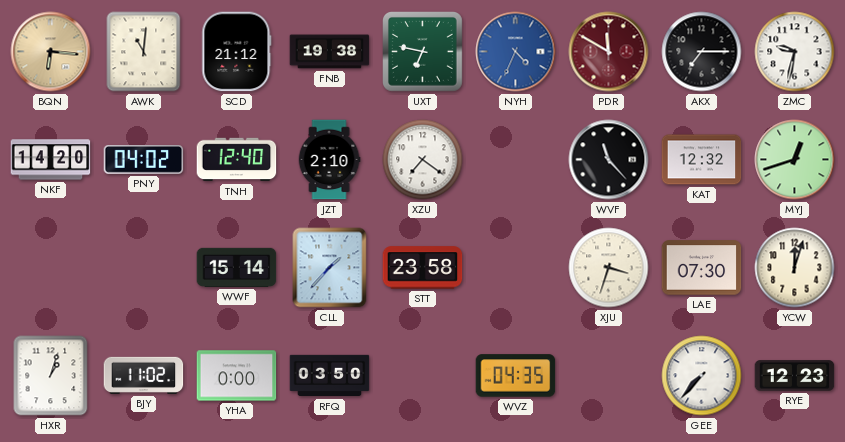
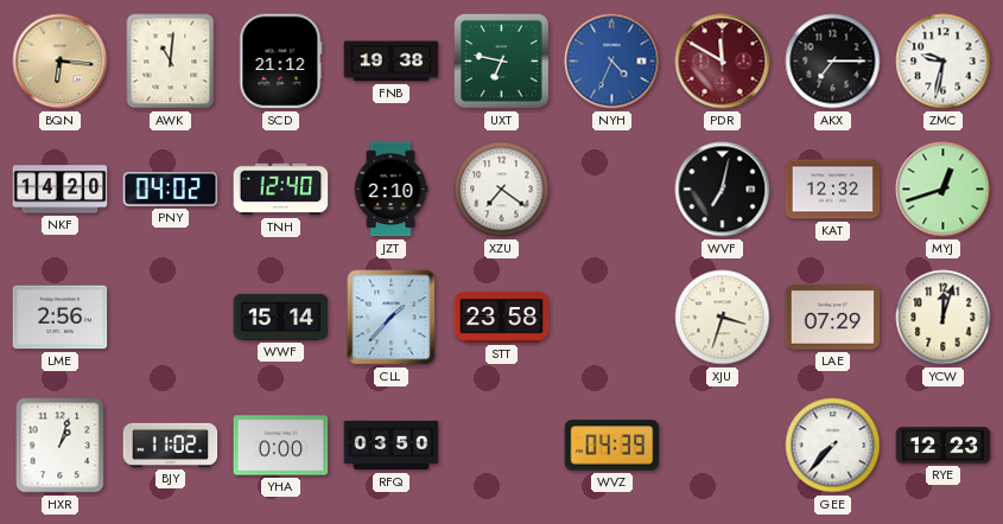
WVF: 11:23 -> 7:02
LME: none -> 2:56
LAE: 07:30 -> 07:29
WVZ: 04:35 -> 04:39
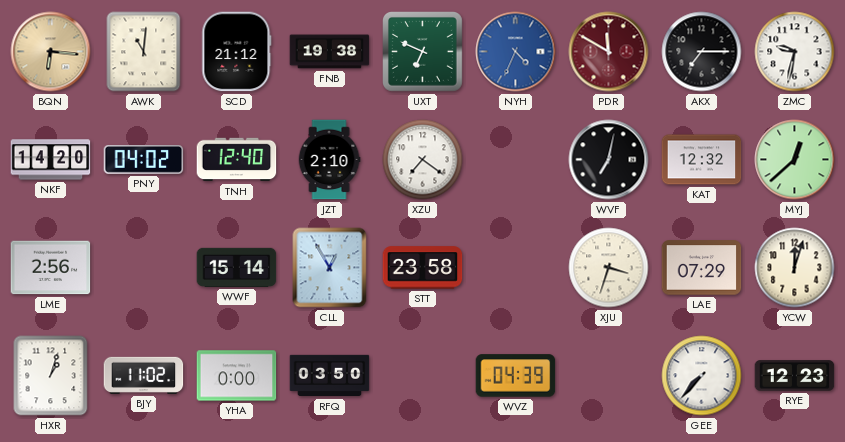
UXT: 6:47 -> 6:49
MYJ: 12:42 -> 12:38
CLL: 1:37 -> 12:55
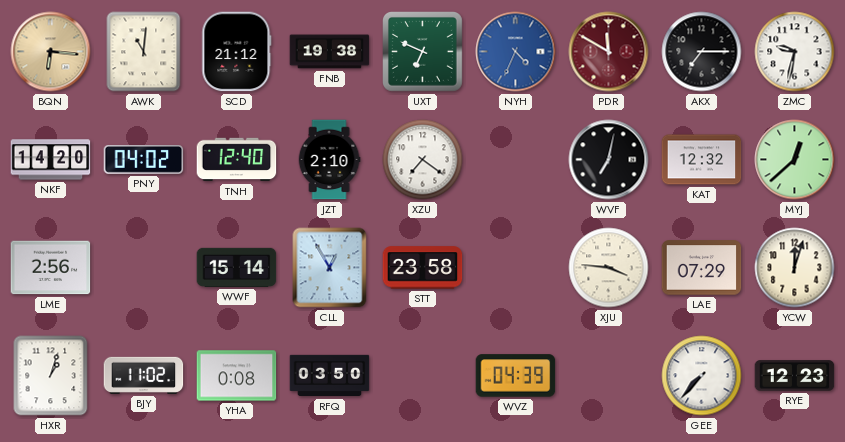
XJU: 3:33 -> 3:46
YHA: 0:00 -> 0:08
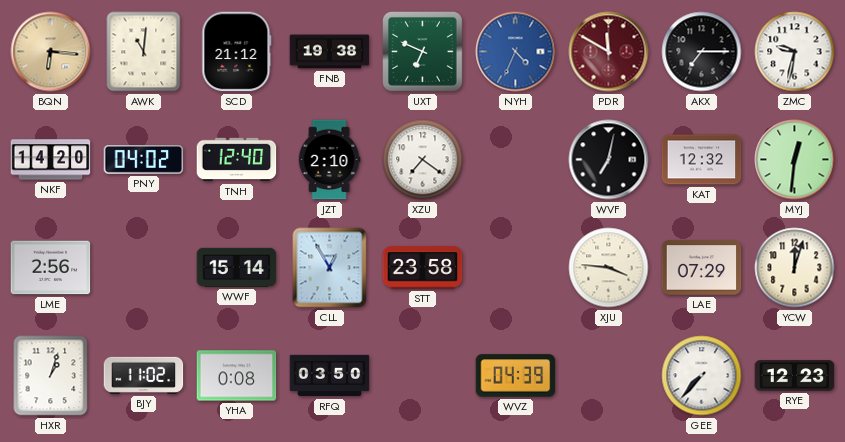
MYJ: 12:38 -> 12:31
